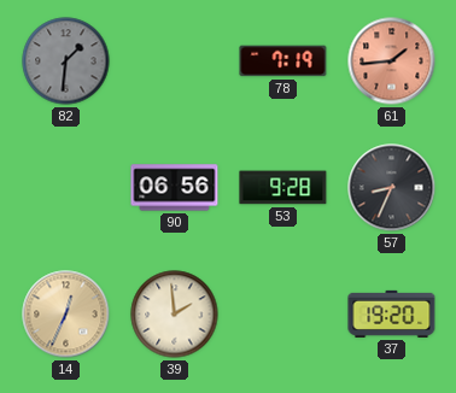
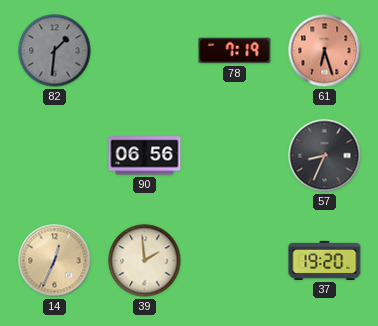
61: 1:44 -> 6:27
53: 9:28 -> none
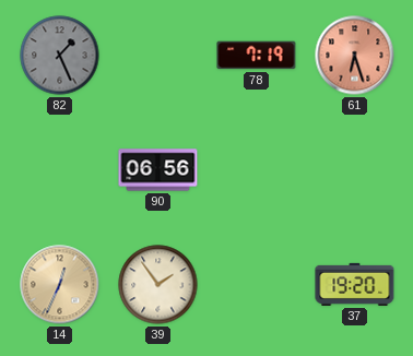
82: 1:31 -> 1:26
57: 8:34 -> none
39: 1:59 -> 1:54
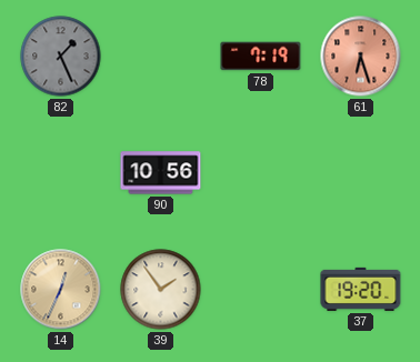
90: 06:56 -> 10:56
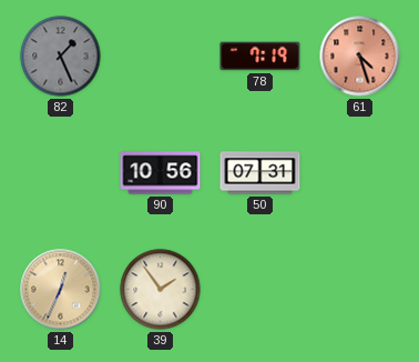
61: 6:27 -> 4:27
50: none -> 07:31
37: 19:20 -> none
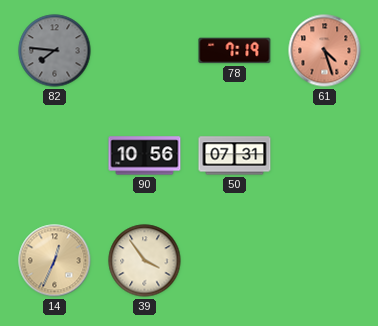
82: 1:26 -> 7:46
39: 1:54 -> 3:54
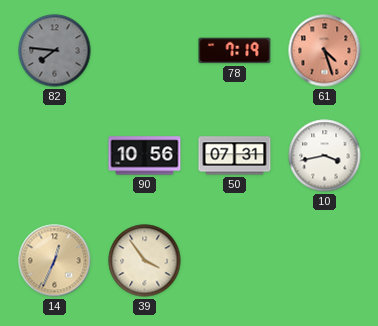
10: none -> 3:43
